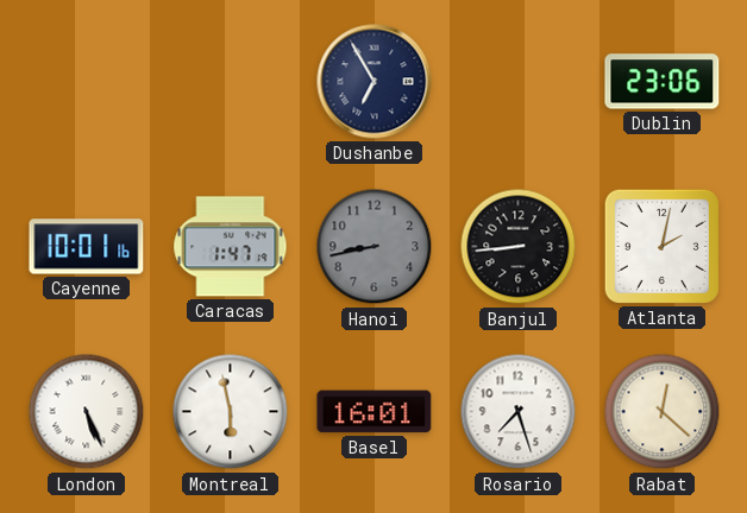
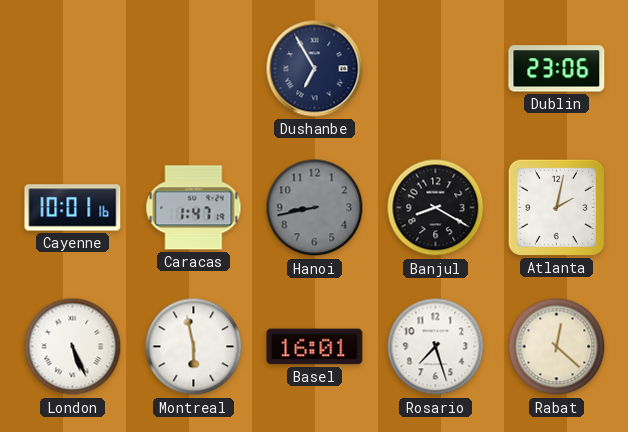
Banjul: 8:44 -> 8:20
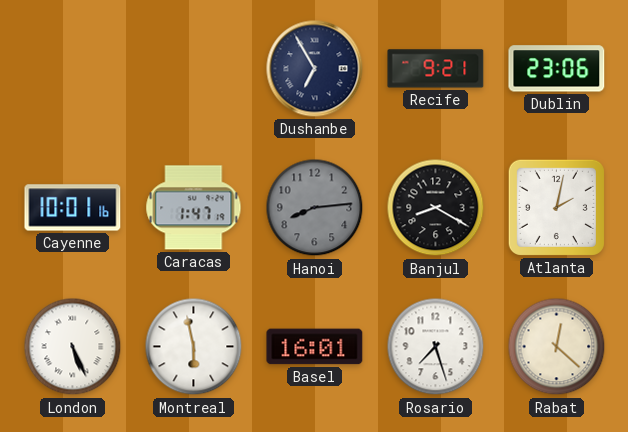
Recife: none -> 9:21
Hanoi: 8:43 -> 8:14
